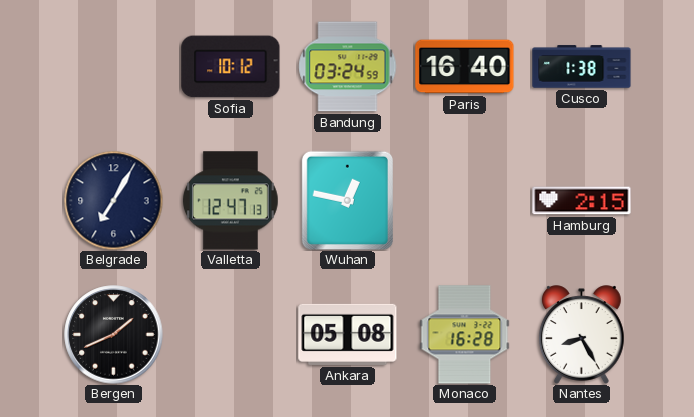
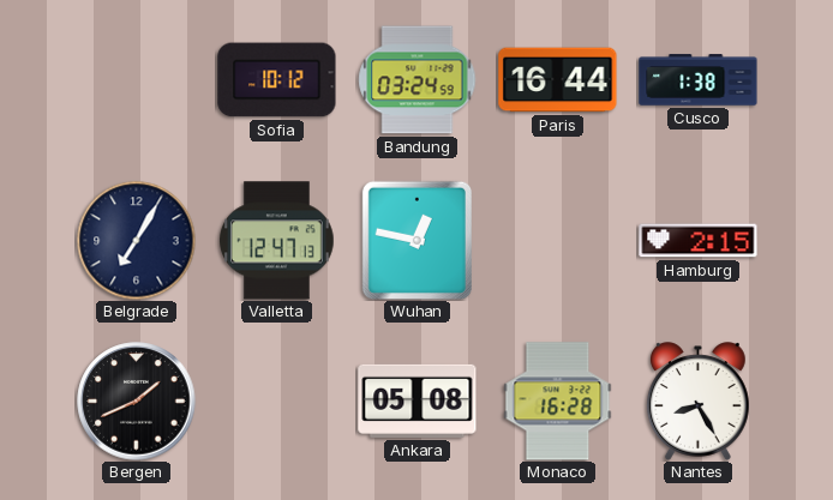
Paris: 16:40 -> 16:44
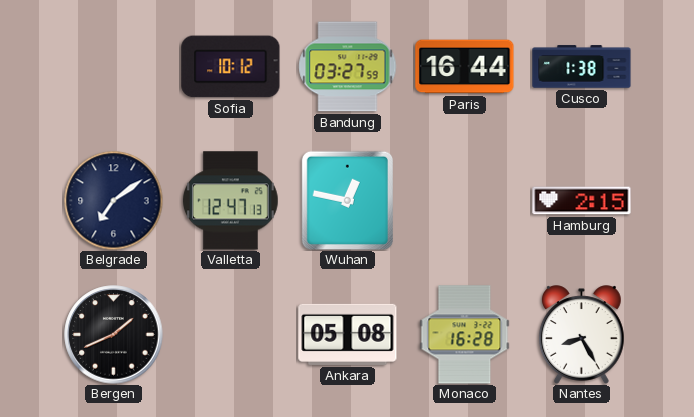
Bandung: 03:24 -> 03:27
Belgrade: 7:05 -> 7:09
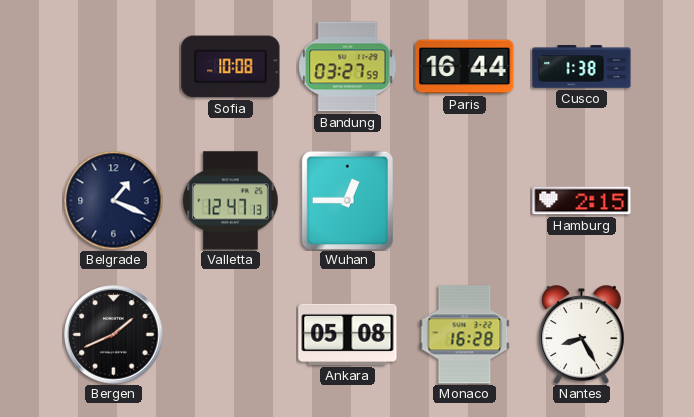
Sofia: 10:12 -> 10:08
Belgrade: 7:09 -> 1:19
Wuhan: 12:47 -> 12:45
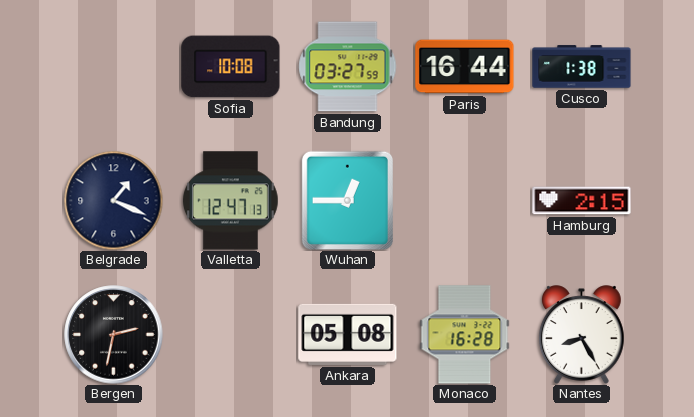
Bergen: 1:41 -> 2:32
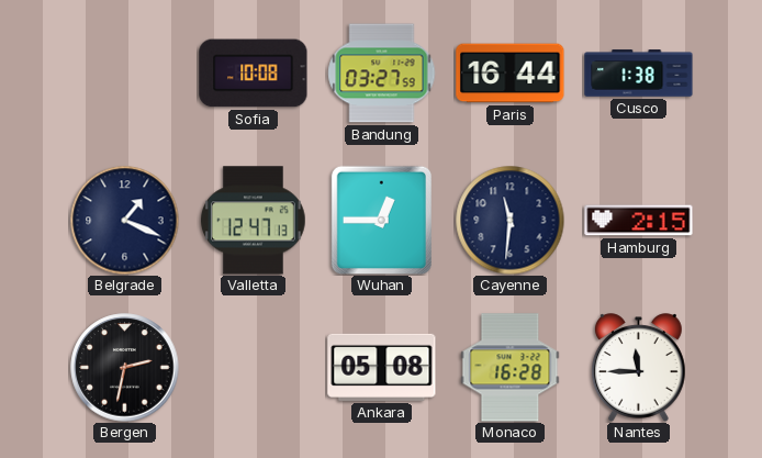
Cayenne: none -> 11:31
Nantes: 8:25 -> 11:45
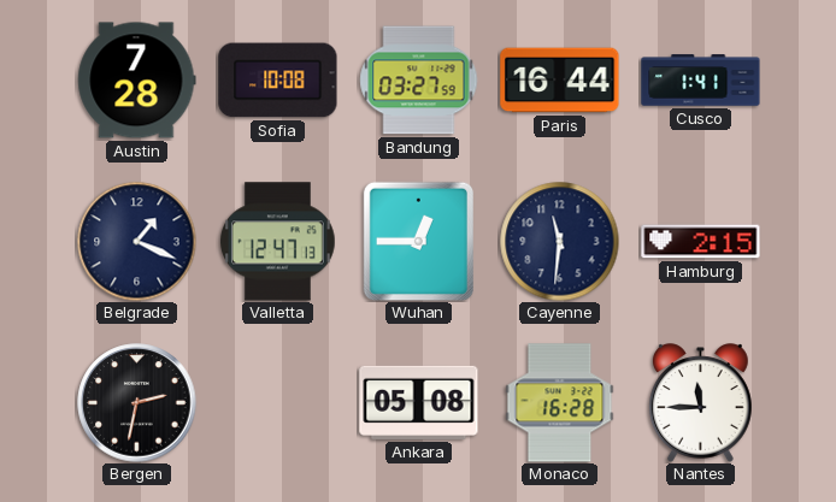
Austin: none -> 7:28
Cusco: 1:38 -> 1:41
